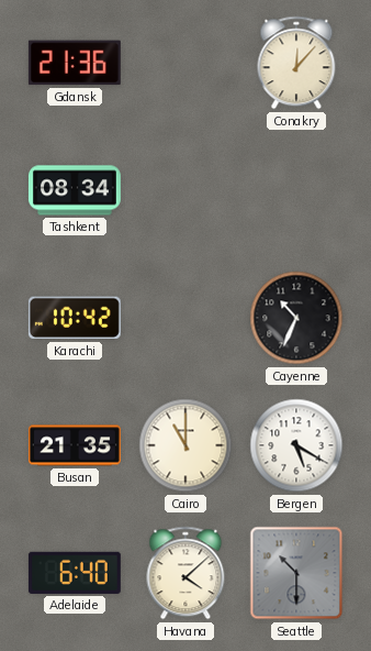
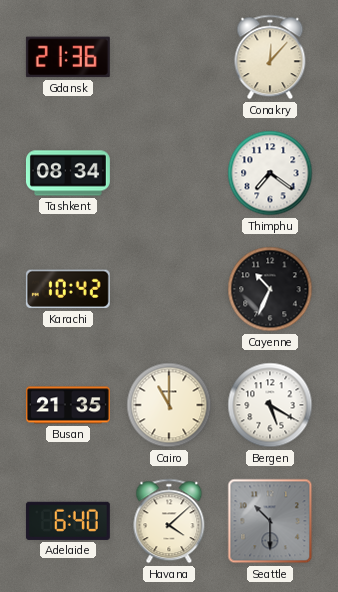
Thimphu: none -> 7:21
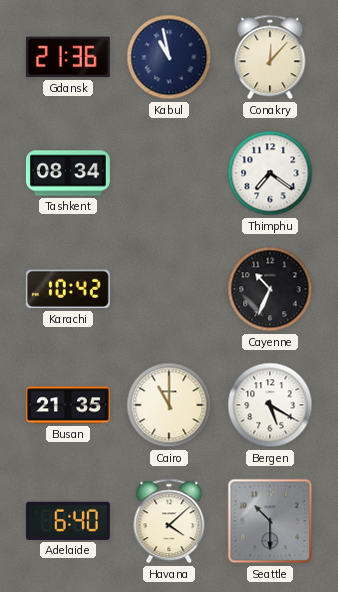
Kabul: none -> 10:58
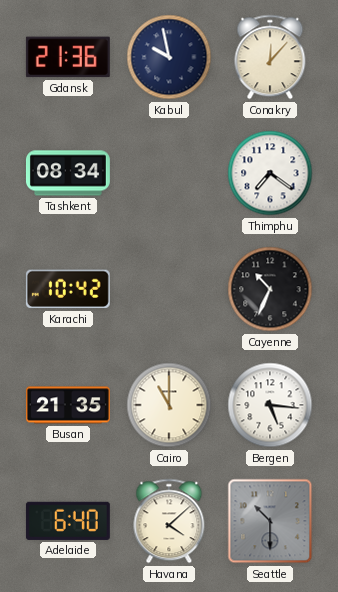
Kabul: 10:58 -> 9:58
Bergen: 5:20 -> 5:16
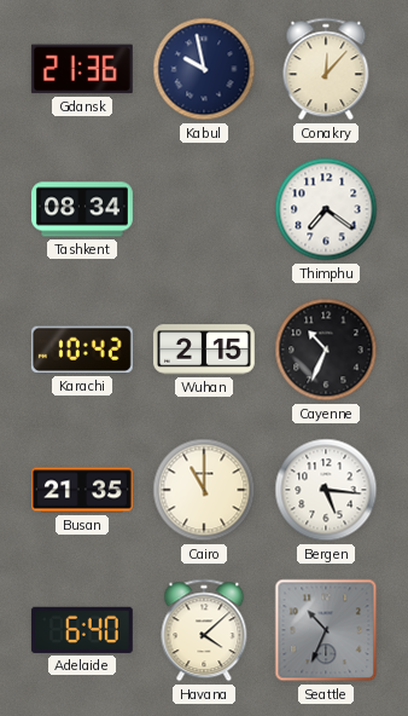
Wuhan: none -> 2:15
Seattle: 10:30 -> 10:34
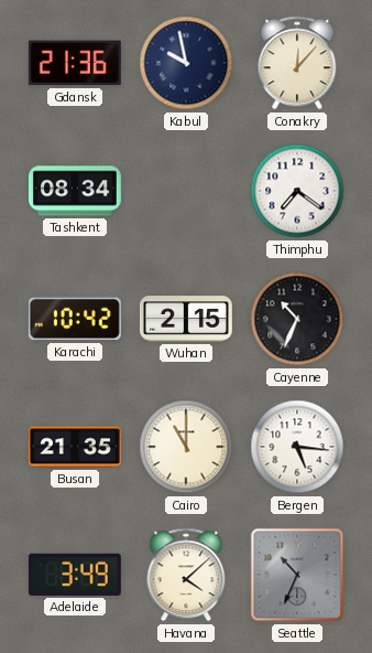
Adelaide: 6:40 -> 3:49
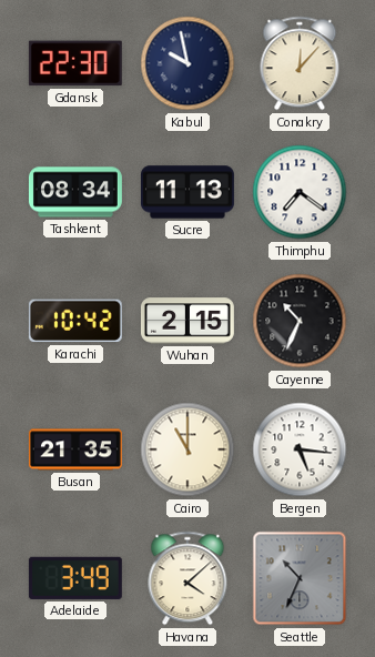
Gdansk: 21:36 -> 22:30
Sucre: none -> 11:13
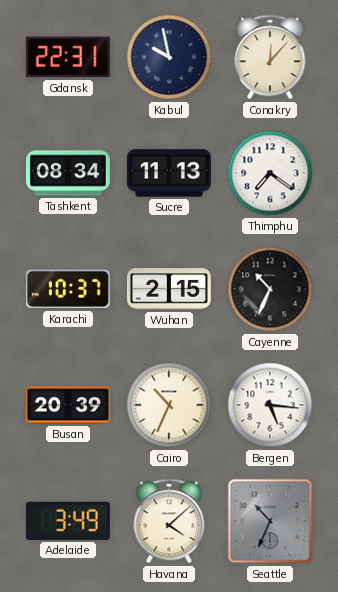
Gdansk: 22:30 -> 22:31
Karachi: 10:42 -> 10:37
Busan: 21:35 -> 20:39
Cairo: 11:00 -> 10:34
